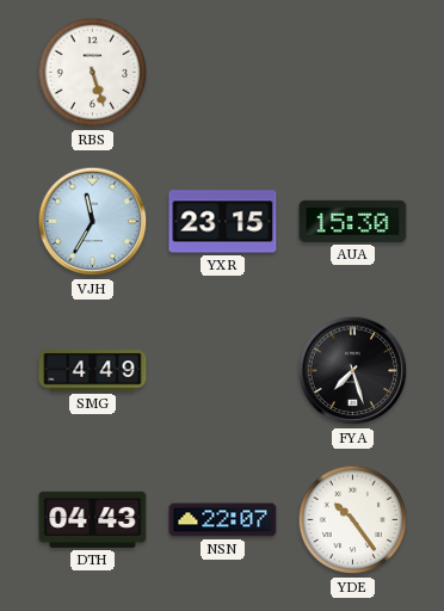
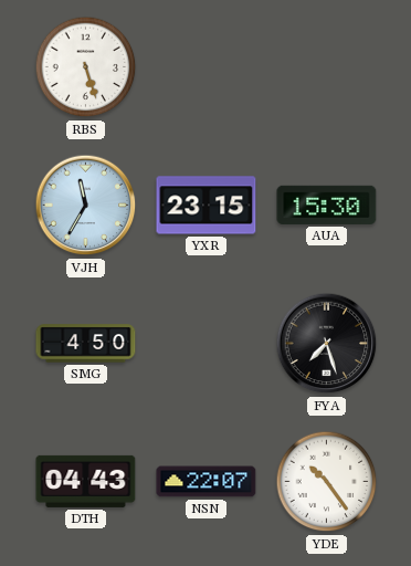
SMG: 4:49 -> 4:50
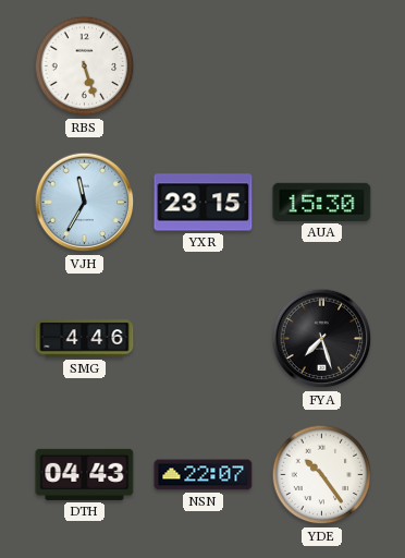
SMG: 4:50 -> 4:46
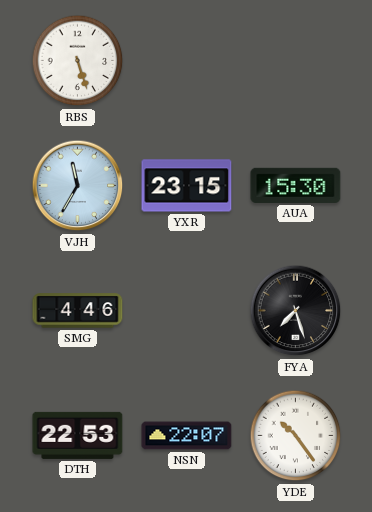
DTH: 04:43 -> 22:53
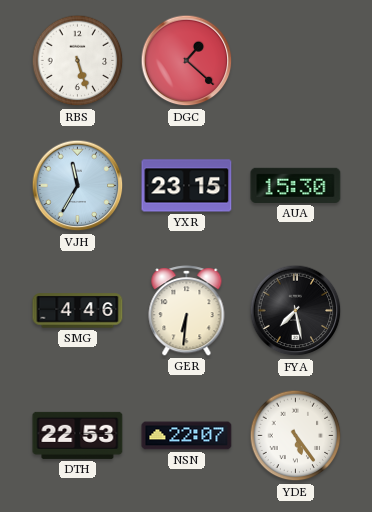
DGC: none -> 1:22
GER: none -> 6:31
FYA: 7:27 -> 7:28
YDE: 10:24 -> 5:24
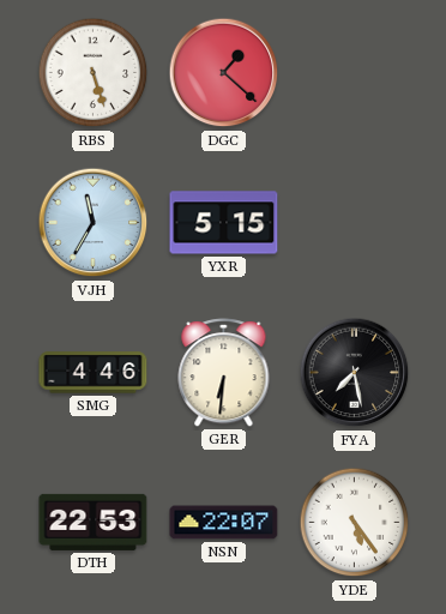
YXR: 23:15 -> 5:15
AUA: 15:30 -> none
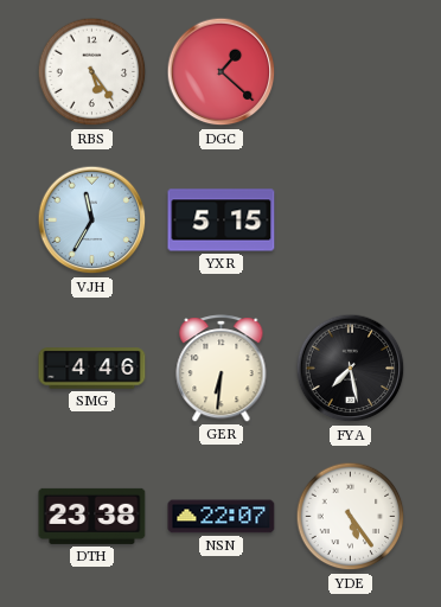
RBS: 5:27 -> 5:24
DTH: 22:53 -> 23:38
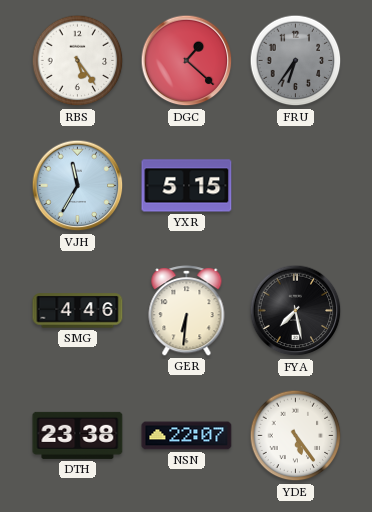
FRU: none -> 6:36
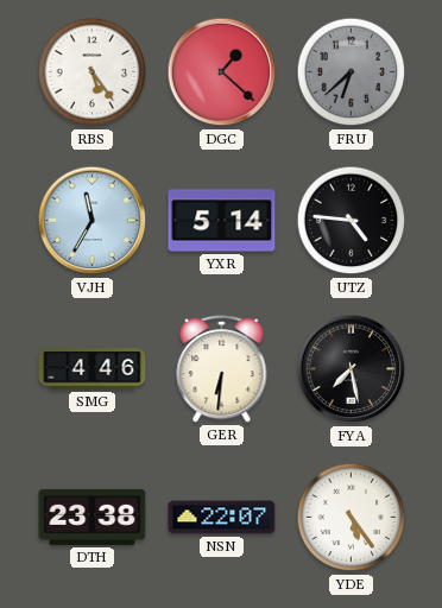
FRU: 6:36 -> 6:38
YXR: 5:15 -> 5:14
UTZ: none -> 4:46
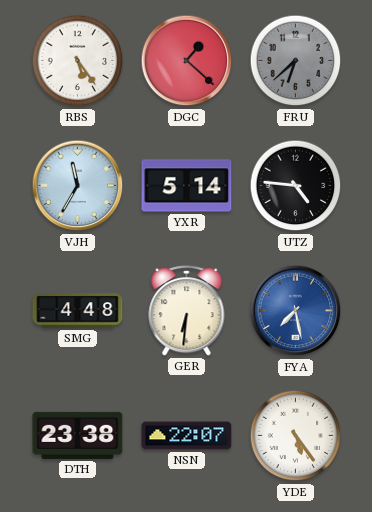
SMG: 4:46 -> 4:48
FYA dial: black -> blue
